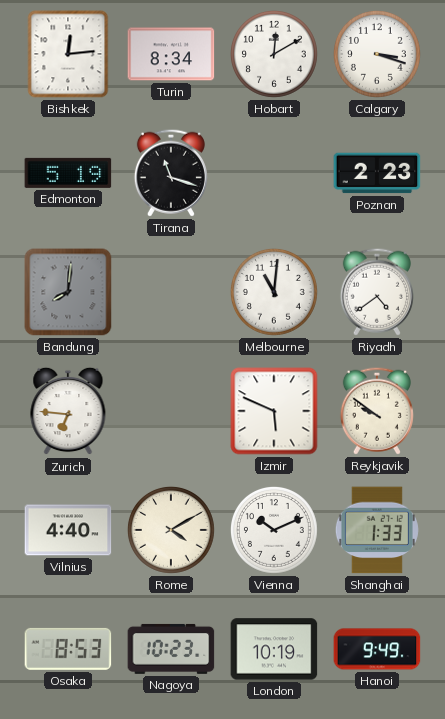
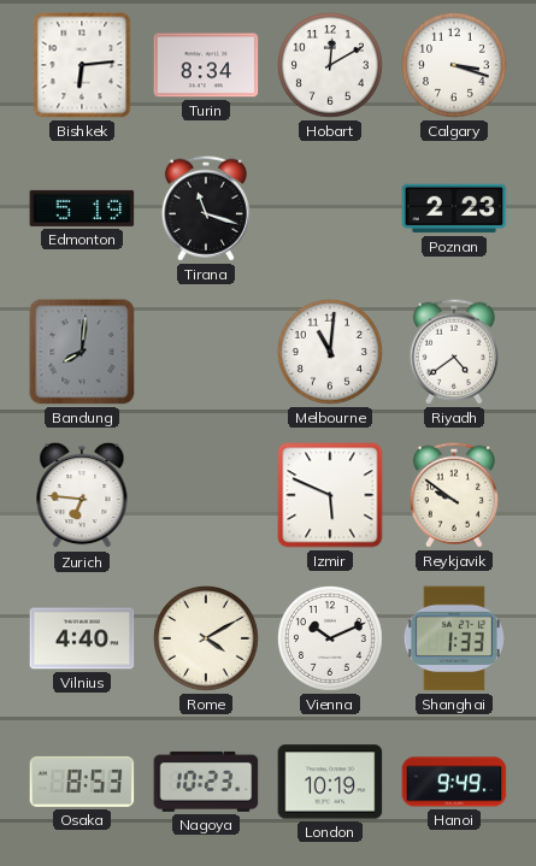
Bishkek: 12:14 -> 6:14
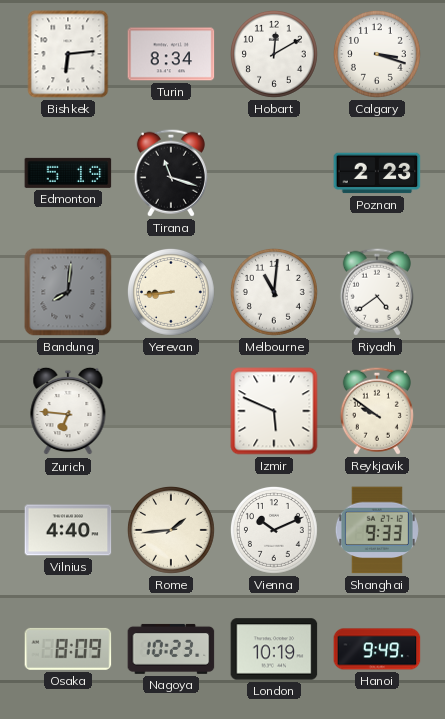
Yerevan: none -> 8:44
Rome: 4:10 -> 1:44
Shanghai: 1:33 -> 9:33
Osaka: 8:53 -> 8:09
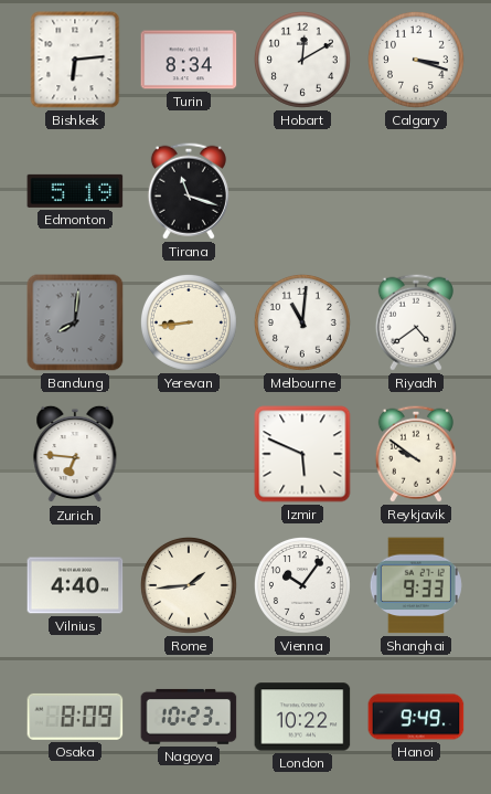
Poznan: 2:23 -> none
Vienna: 10:11 -> 10:06
London: 10:19 -> 10:22
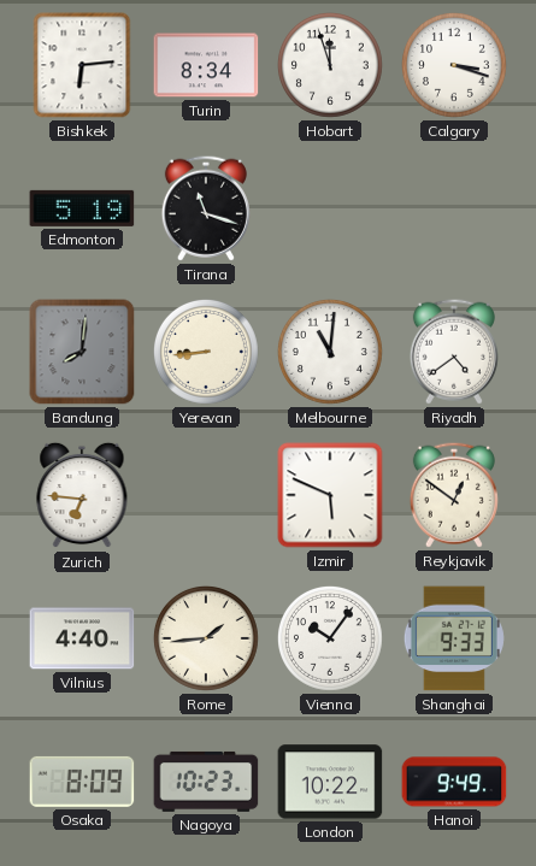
Hobart: 12:10 -> 11:57
Reykjavik: 9:51 -> 12:51
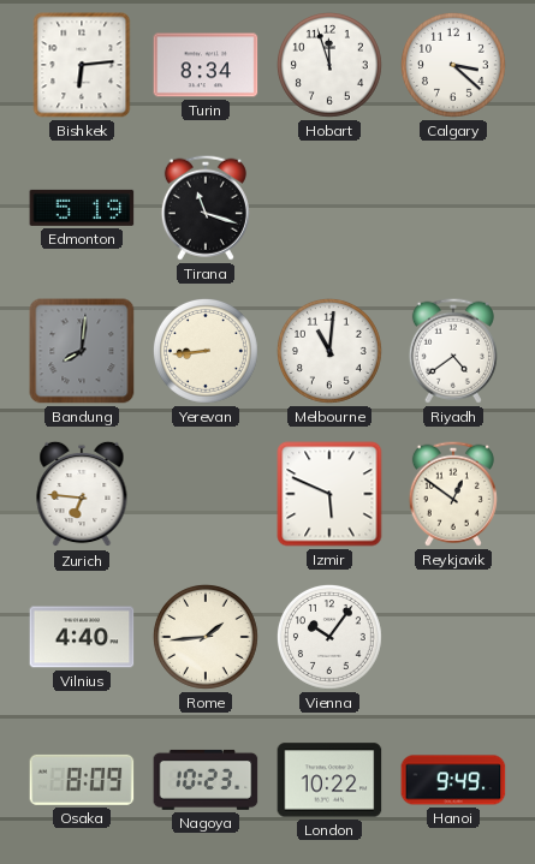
Calgary: 3:18 -> 3:22
Shanghai: 9:33 -> none
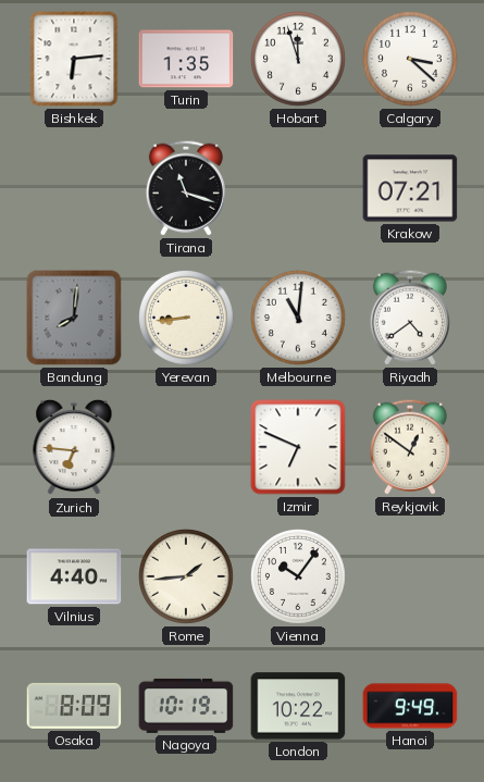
Turin: 8:34 -> 1:35
Edmonton: 5:19 -> none
Krakow: none -> 07:21
Izmir: 5:49 -> 6:49
Nagoya: 10:23 -> 10:19
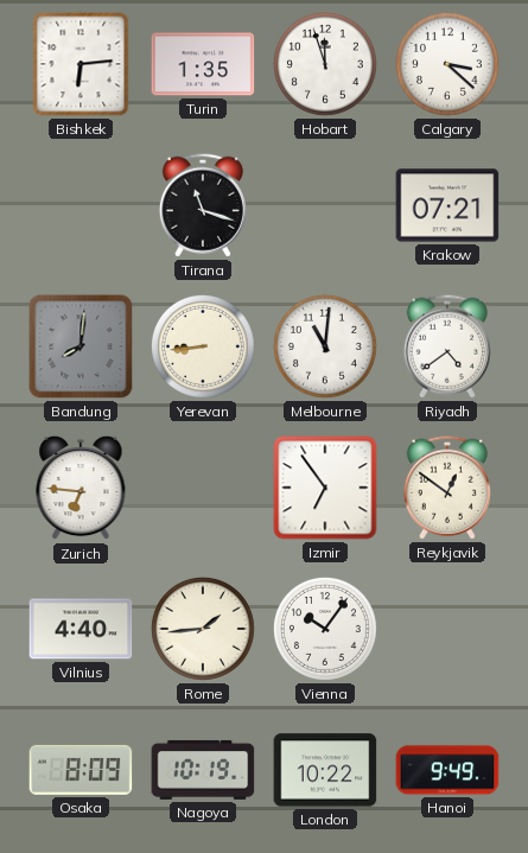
Izmir: 6:49 -> 6:54
